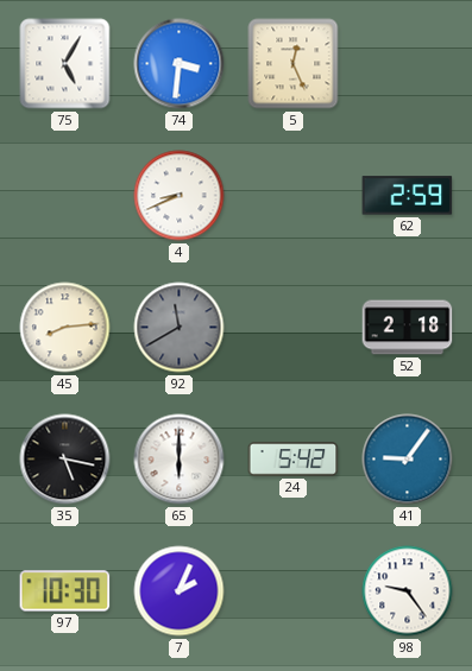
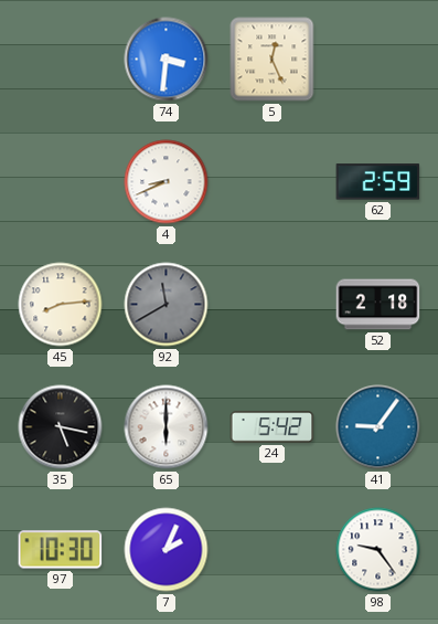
75: 5:05 -> none
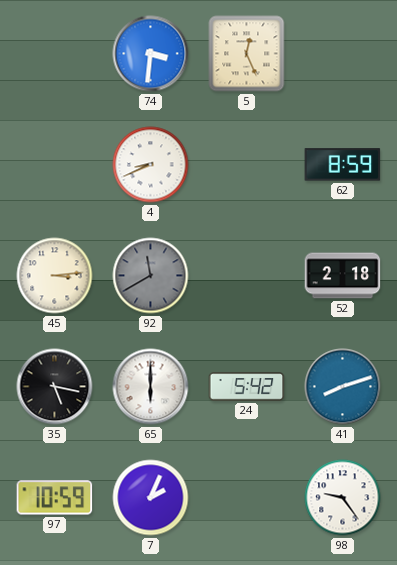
62: 2:59 -> 8:59
45: 8:14 -> 3:14
41: 9:06 -> 8:12
97: 10:30 -> 10:59
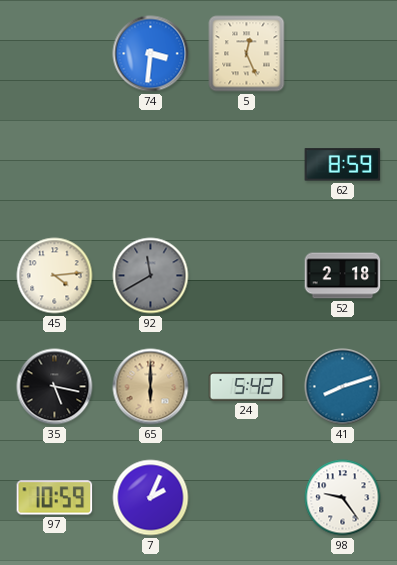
4: 8:41 -> none
45: 3:14 -> 4:14
65 dial: white -> champagne
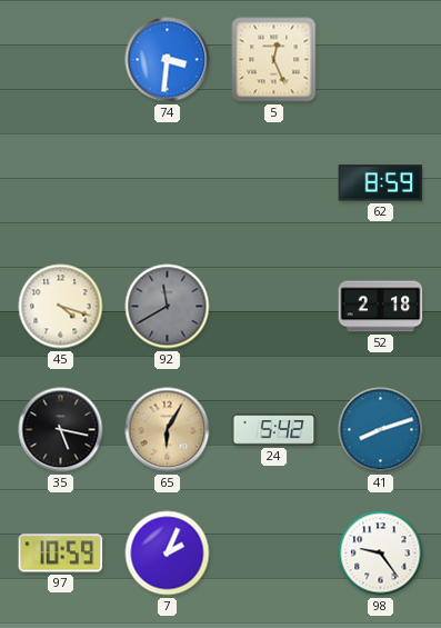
45: 4:14 -> 4:18
65: 6:00 -> 6:05
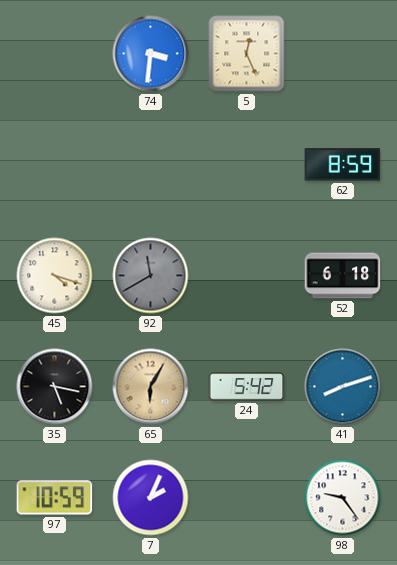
52: 2:18 -> 6:18
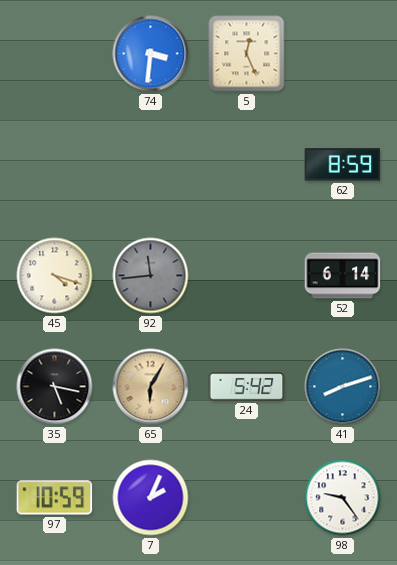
92: 11:40 -> 11:44
52: 6:18 -> 6:14
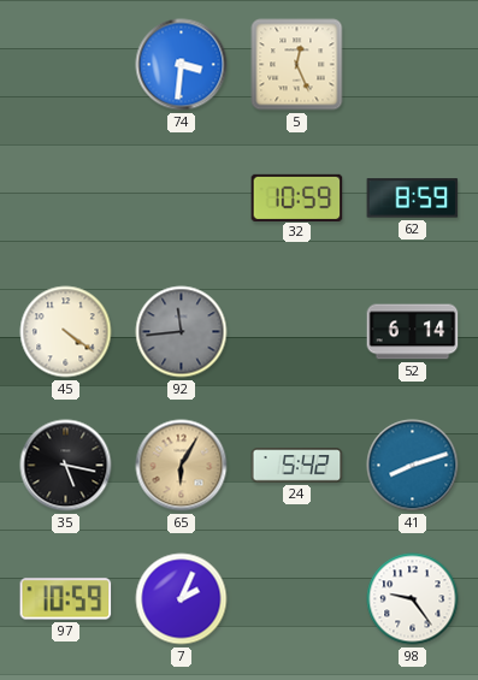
32: none -> 10:59
45: 4:18 -> 4:21
